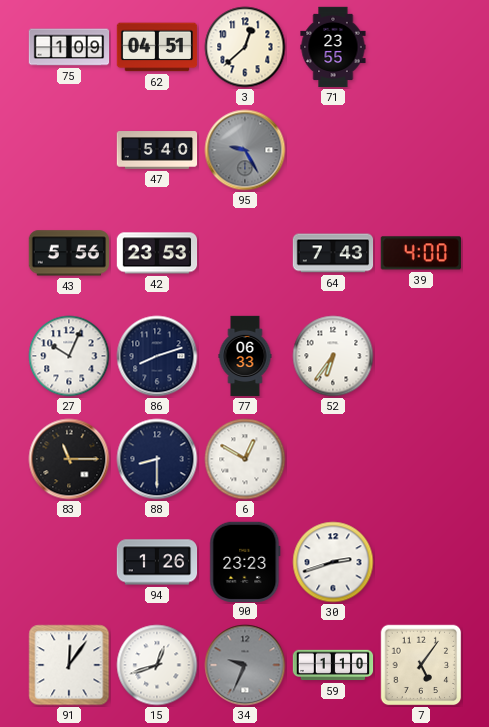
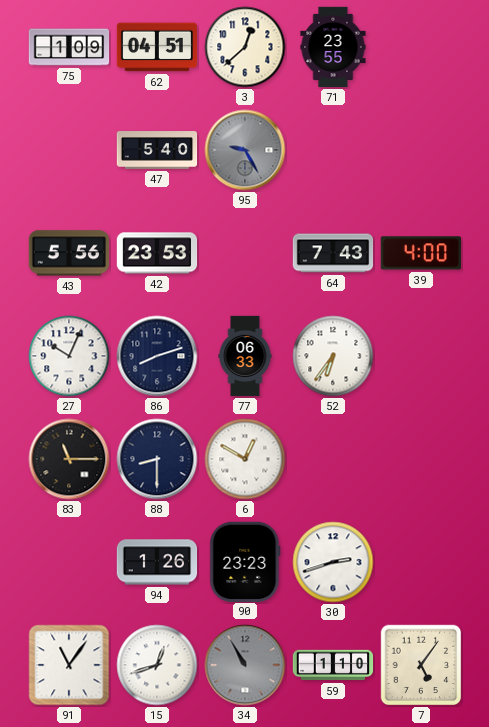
91: 12:06 -> 11:06
34: 9:34 -> 10:55
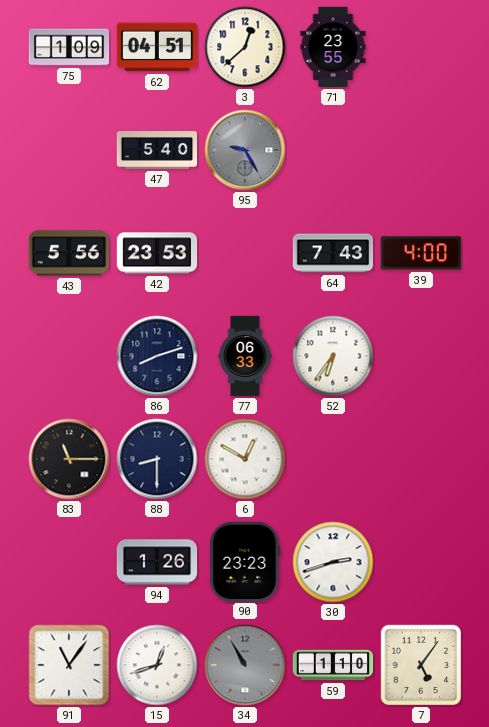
27: 10:04 -> none
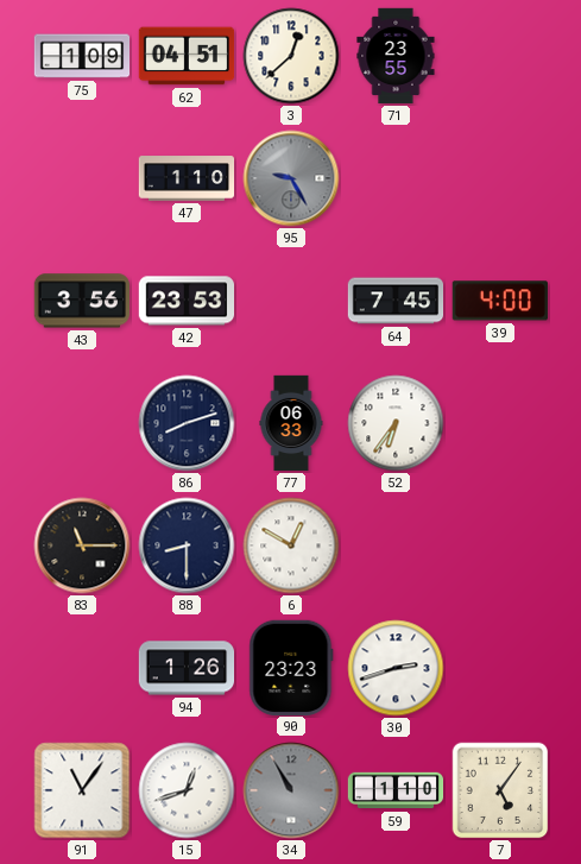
47: 5:40 -> 1:10
43: 5:56 -> 3:56
64: 7:43 -> 7:45
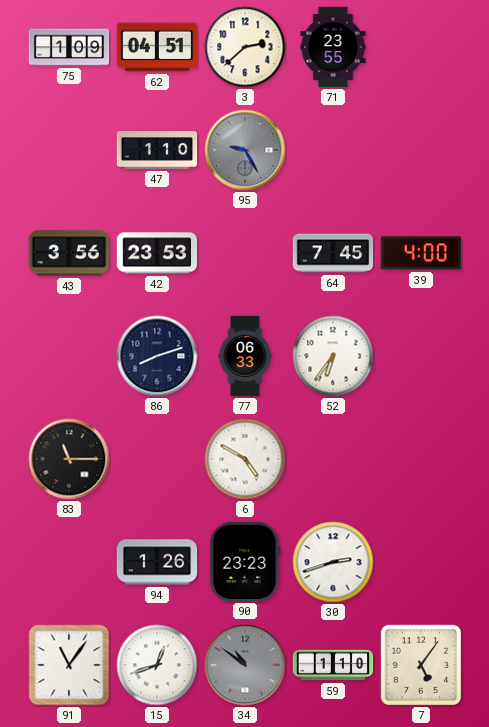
3: 12:38 -> 2:38
88: 8:30 -> none
6: 12:50 -> 4:50
34: 10:55 -> 10:51
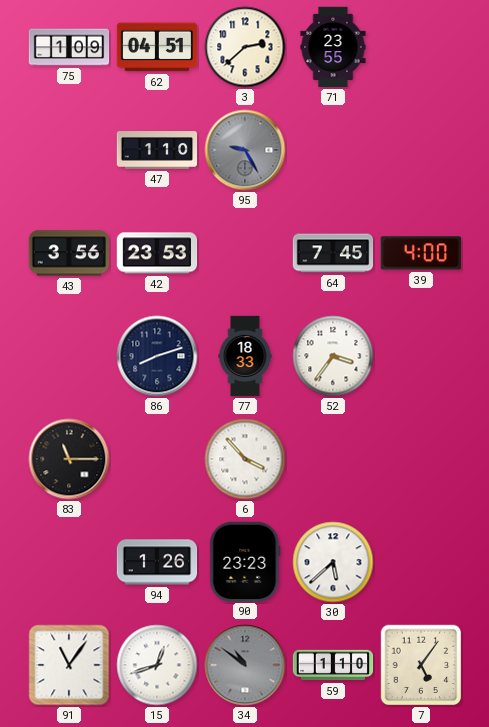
77: 06:33 -> 18:33
52: 6:36 -> 3:36
6: 4:50 -> 3:53
30: 2:42 -> 5:38
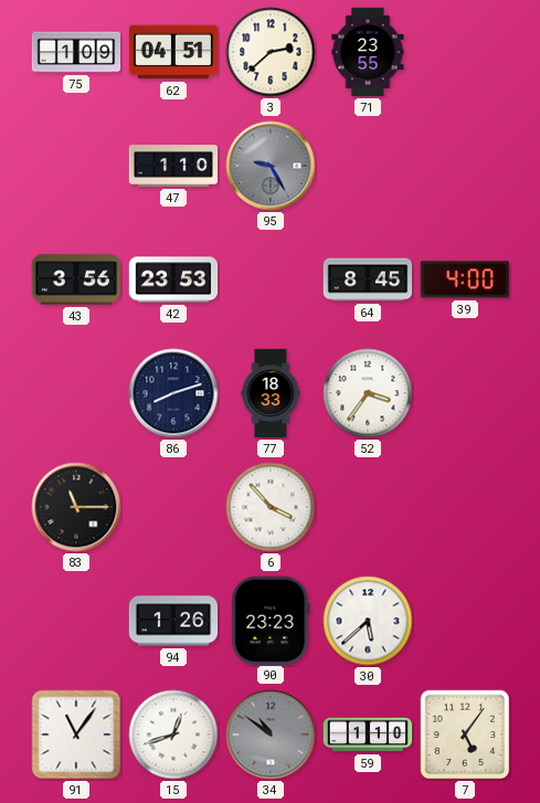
64: 7:45 -> 8:45
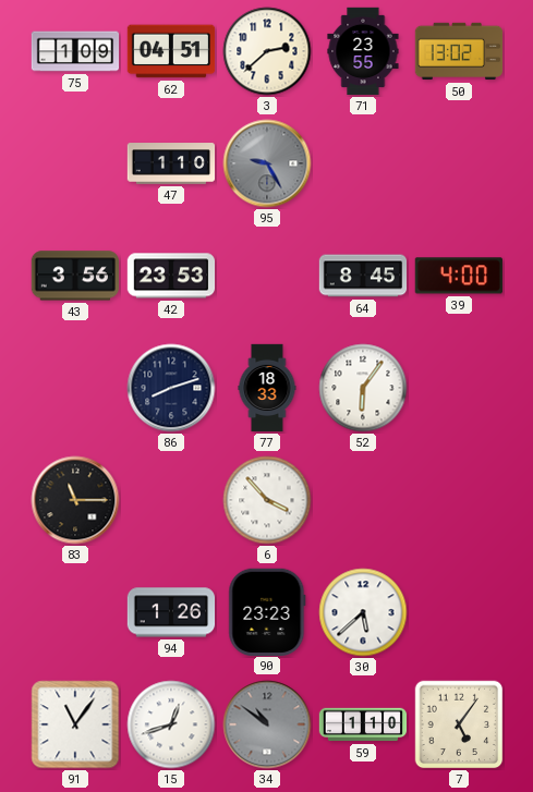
50: none -> 13:02
52: 3:36 -> 6:06
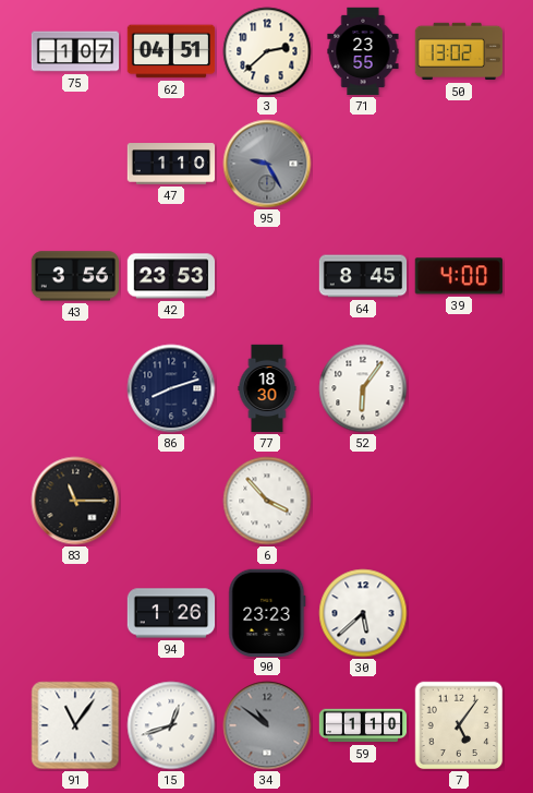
75: 1:09 -> 1:07
77: 18:33 -> 18:30
